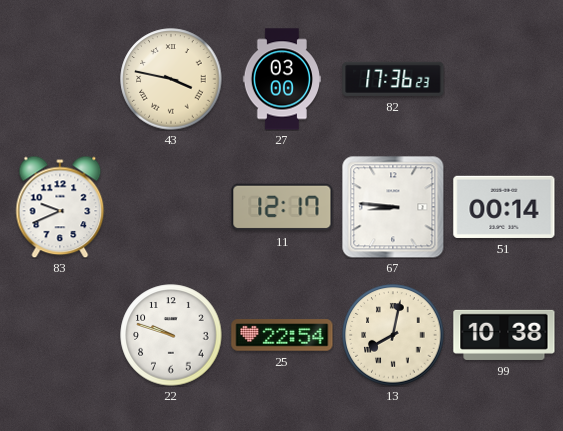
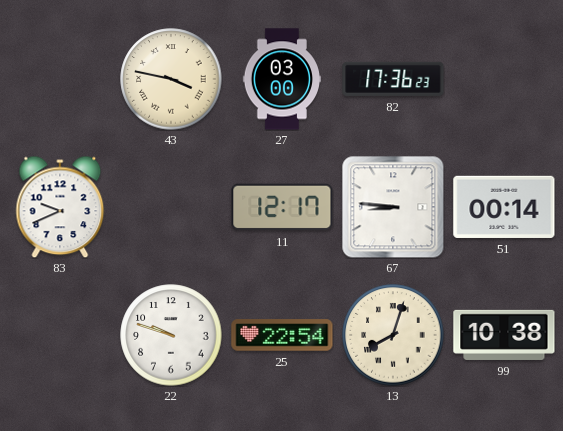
13: 8:02 -> 8:03
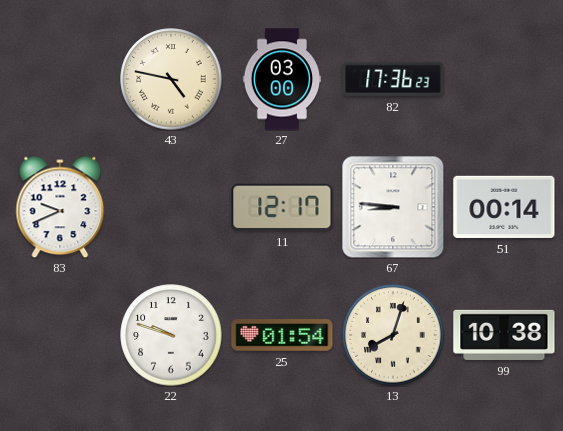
43: 3:47 -> 4:47
25: 22:54 -> 01:54
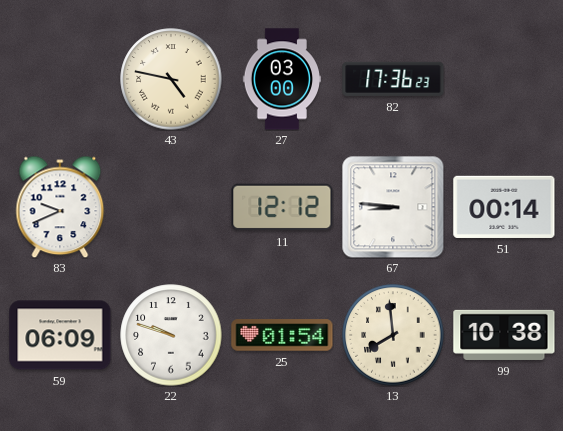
11: 12:17 -> 12:12
59: none -> 06:09
13: 8:03 -> 7:59
